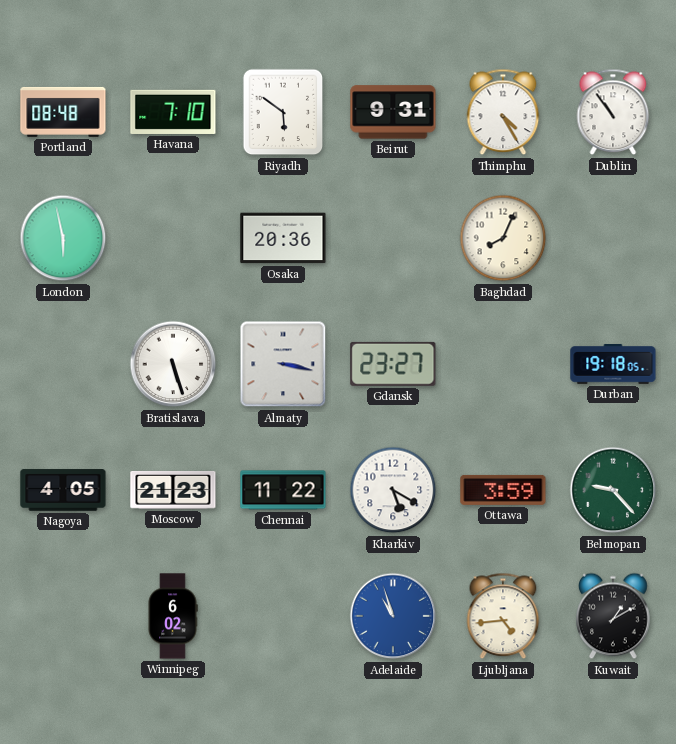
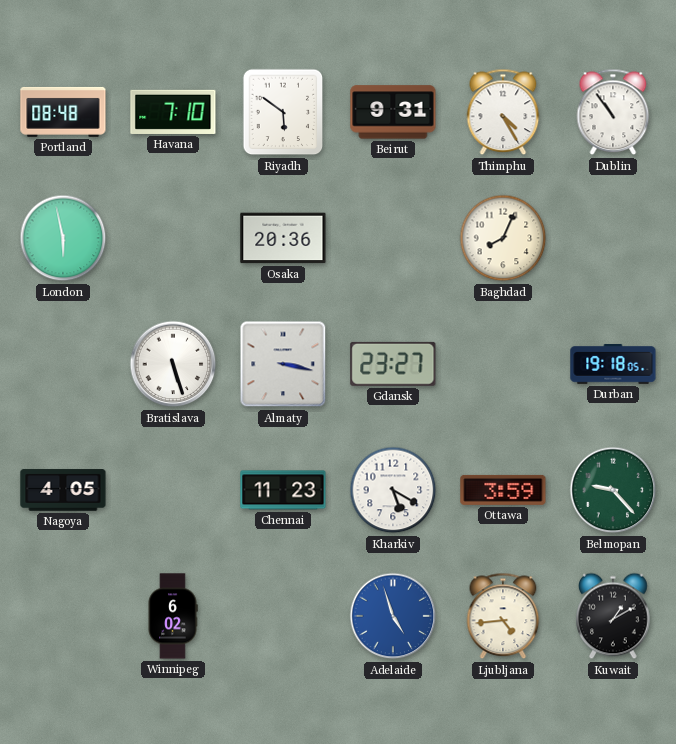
Moscow: 21:23 -> none
Chennai: 11:22 -> 11:23
Adelaide: 10:57 -> 4:57
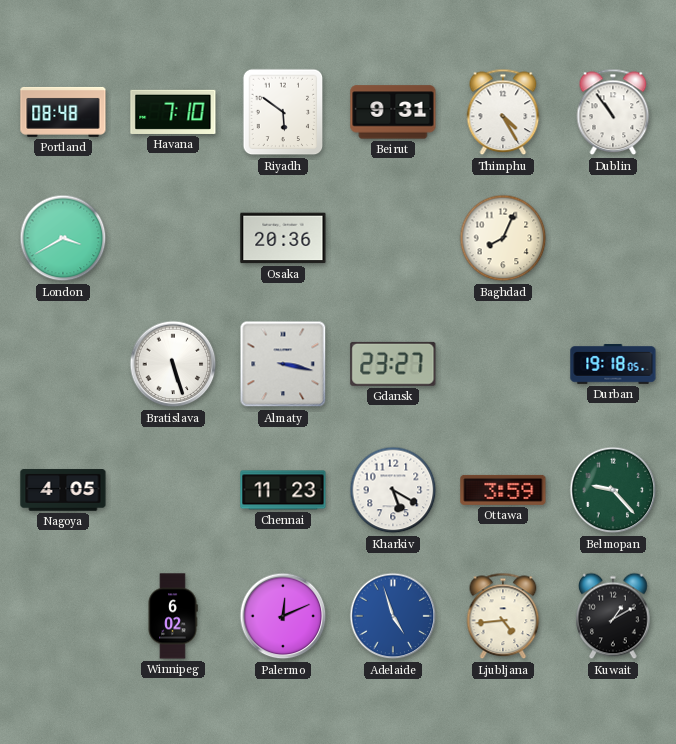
London: 5:58 -> 3:40
Palermo: none -> 12:11
